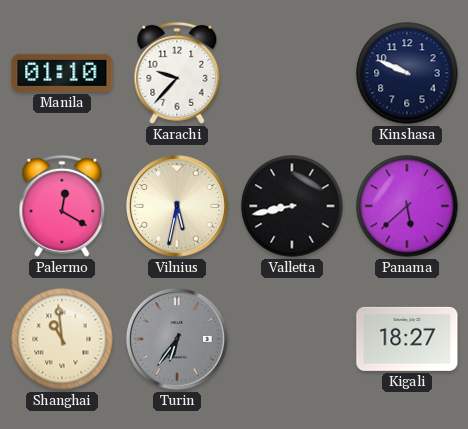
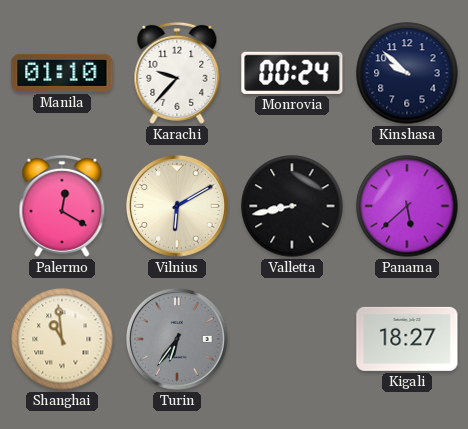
Monrovia: none -> 00:24
Kinshasa: 9:49 -> 9:52
Vilnius: 5:32 -> 6:10
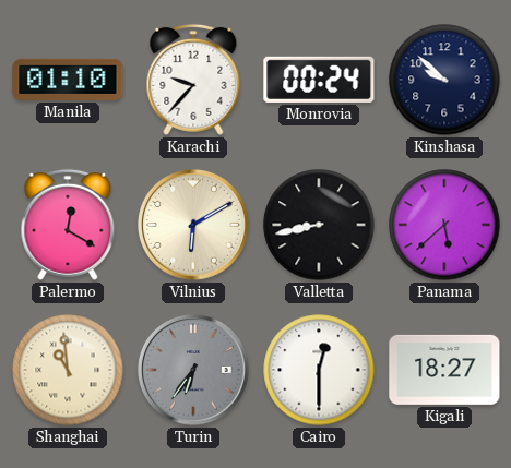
Cairo: none -> 12:30
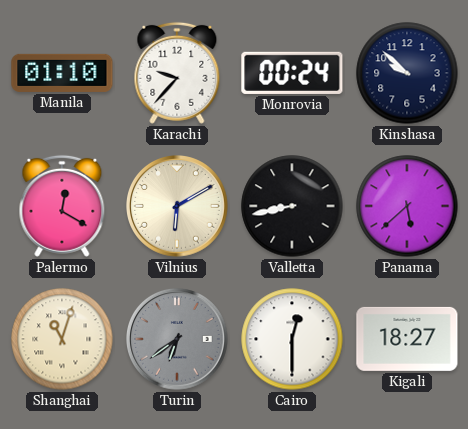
Shanghai: 10:59 -> 11:03
Turin: 6:36 -> 6:39
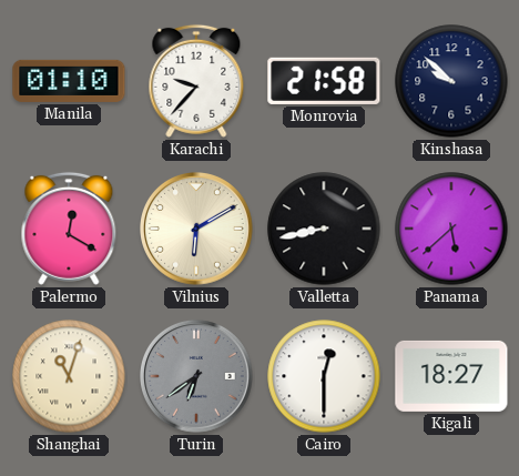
Monrovia: 00:24 -> 21:58
